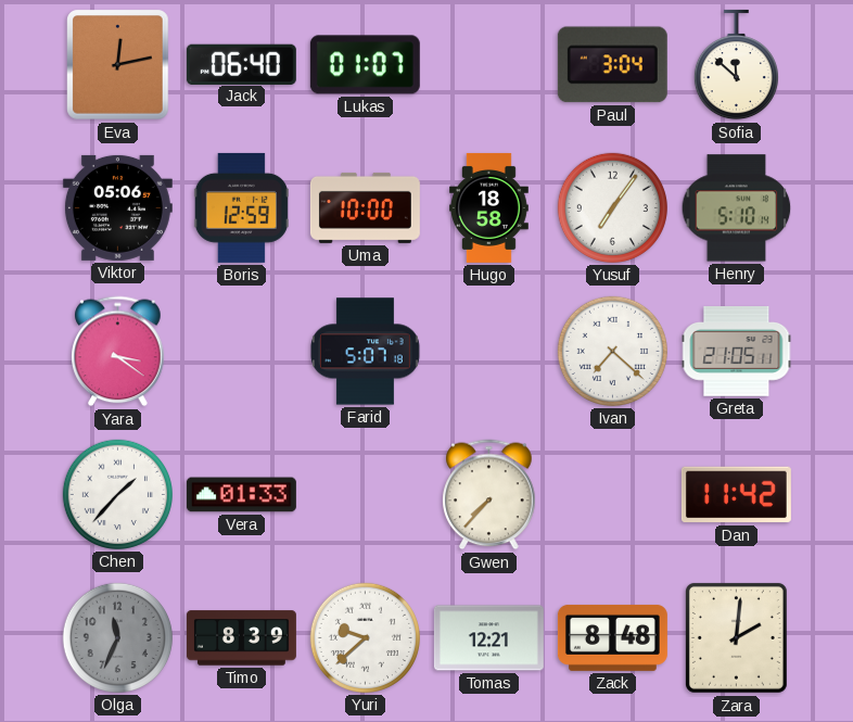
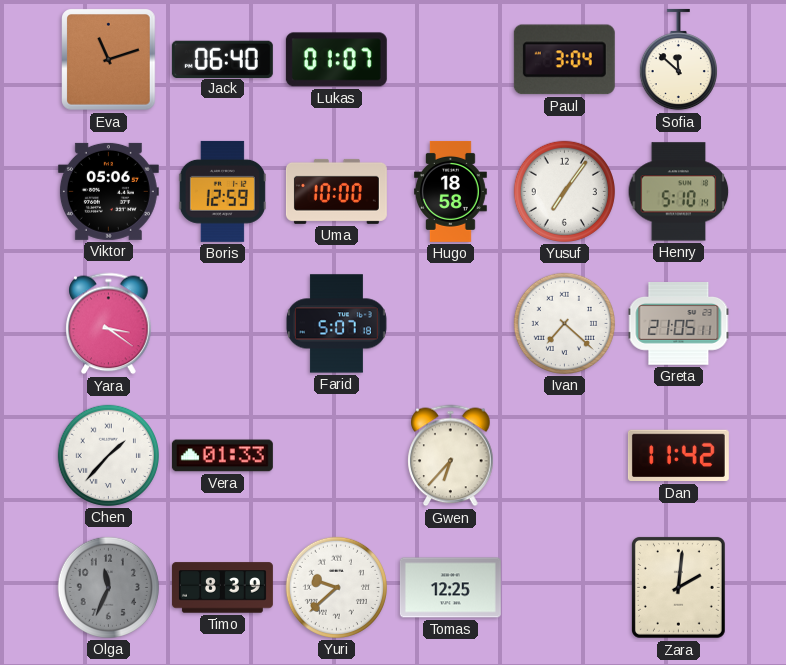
Eva: 12:13 -> 11:12
Gwen: 7:37 -> 6:37
Tomas: 12:21 -> 12:25
Zack: 8:48 -> none
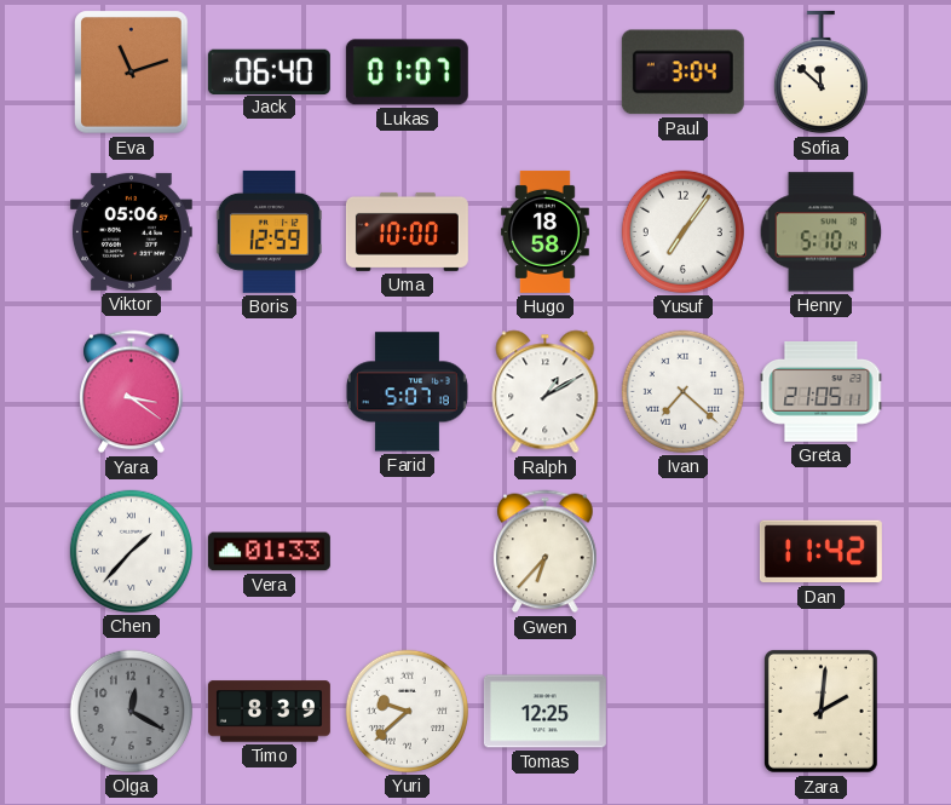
Ralph: none -> 1:10
Olga: 11:34 -> 12:20
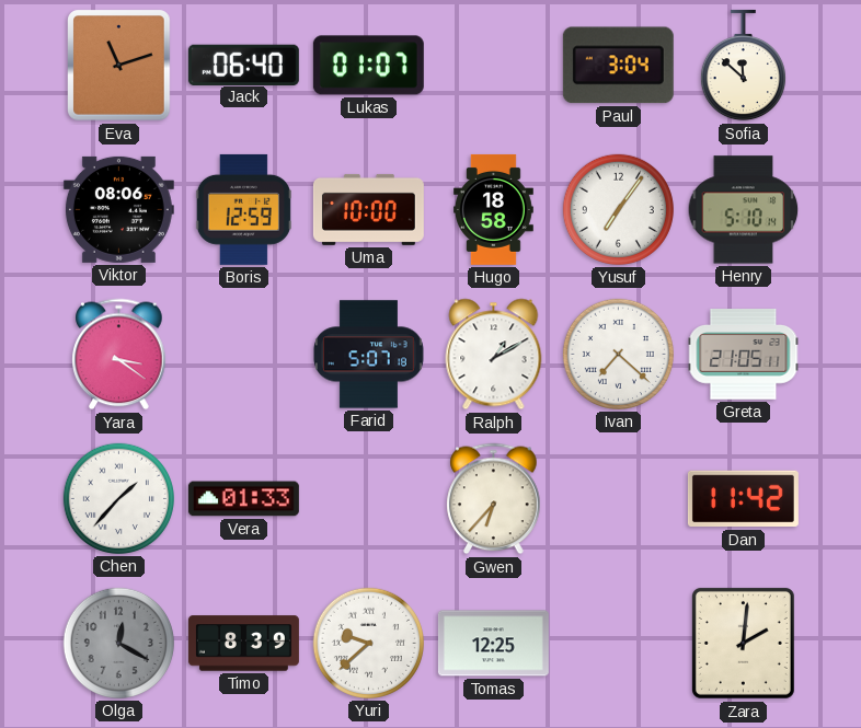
Viktor: 05:06 -> 08:06
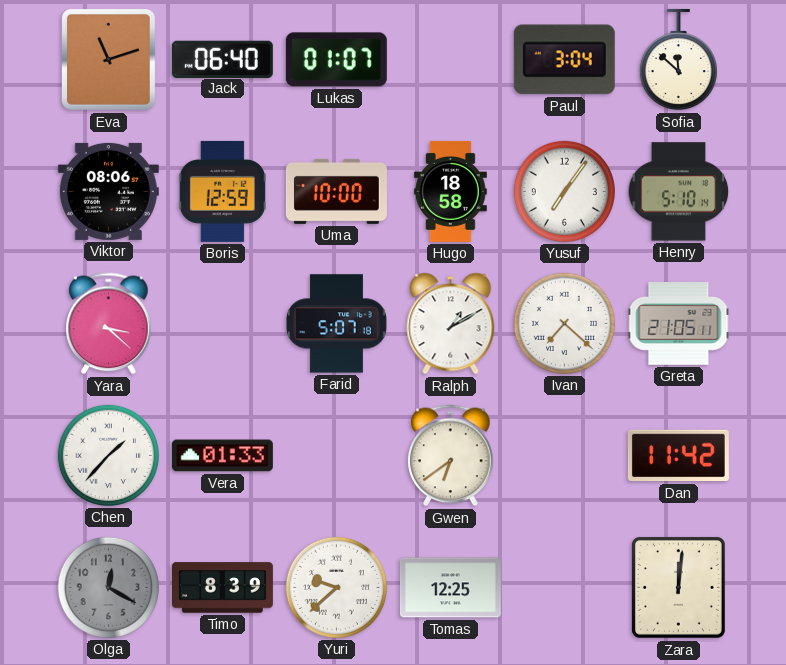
Yara: 3:21 -> 3:22
Gwen: 6:37 -> 6:39
Zara: 2:01 -> 12:01
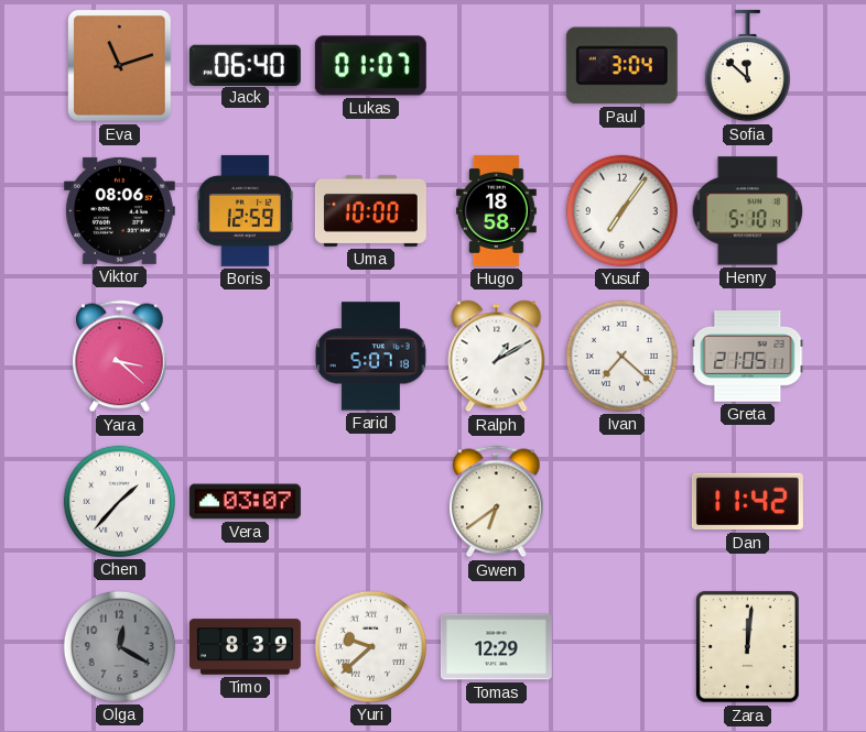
Vera: 01:33 -> 03:07
Tomas: 12:25 -> 12:29
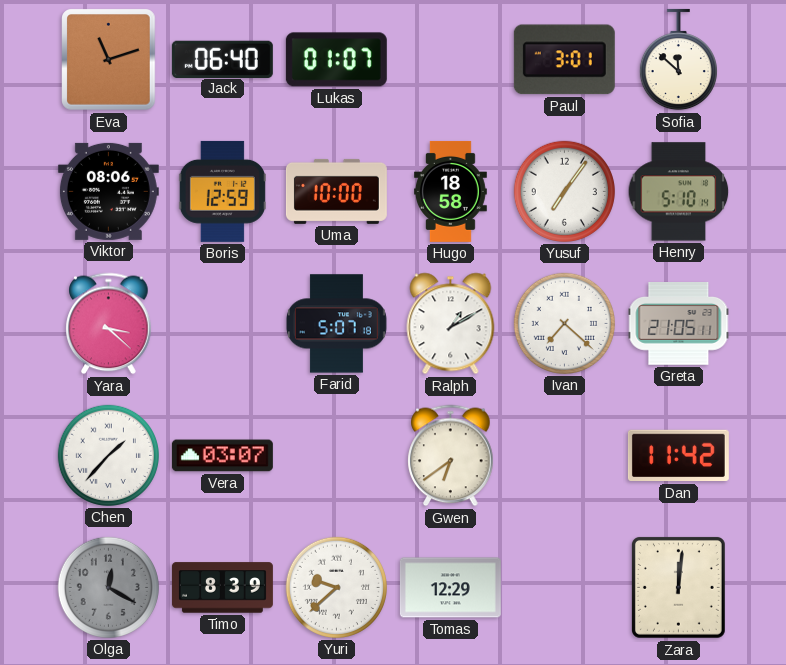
Paul: 3:04 -> 3:01
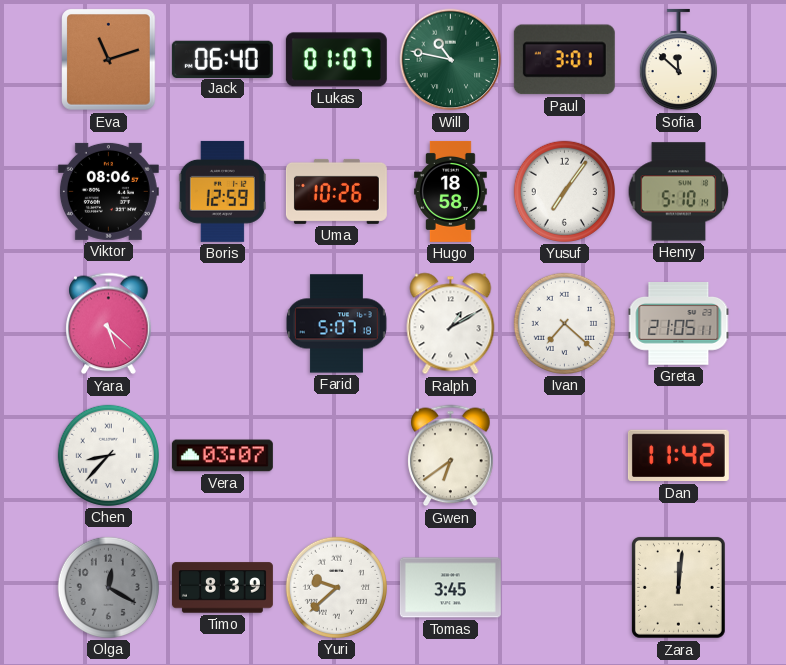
Will: none -> 10:47
Uma: 10:00 -> 10:26
Yara: 3:22 -> 5:22
Chen: 1:37 -> 8:37
Tomas: 12:29 -> 3:45
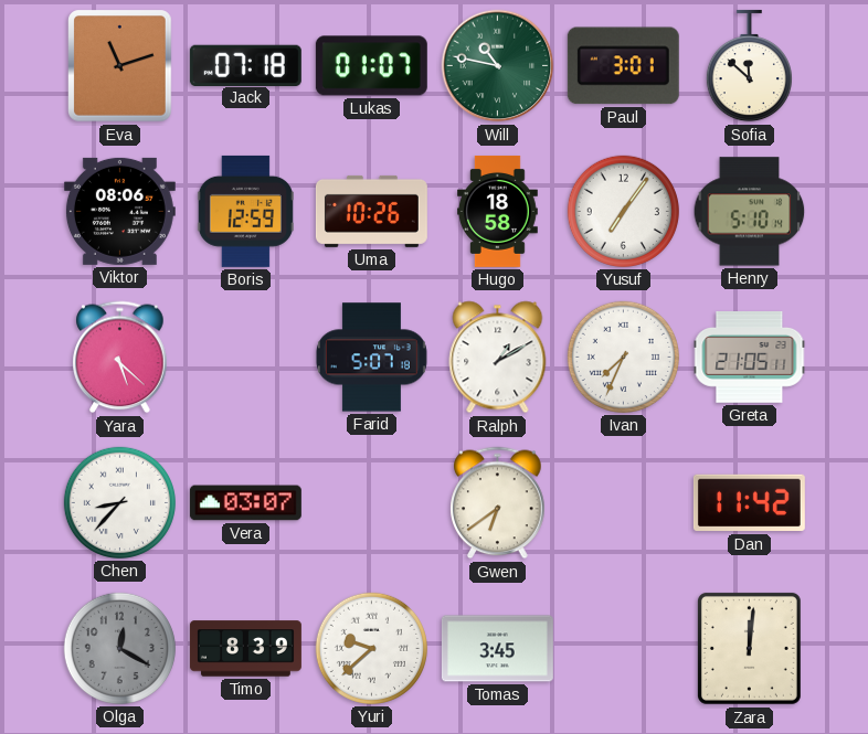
Jack: 06:40 -> 07:18
Ivan: 7:22 -> 7:34
